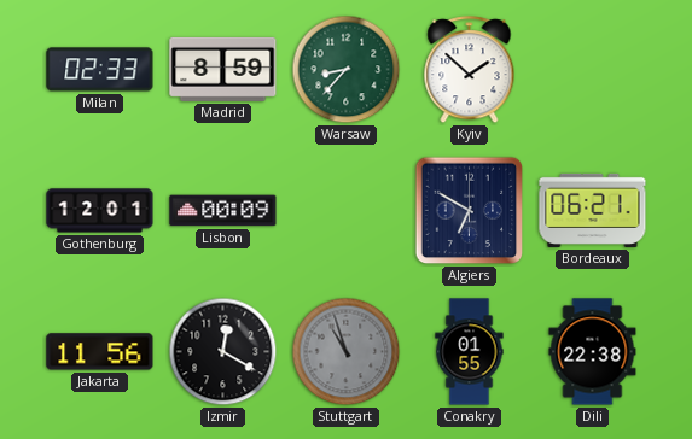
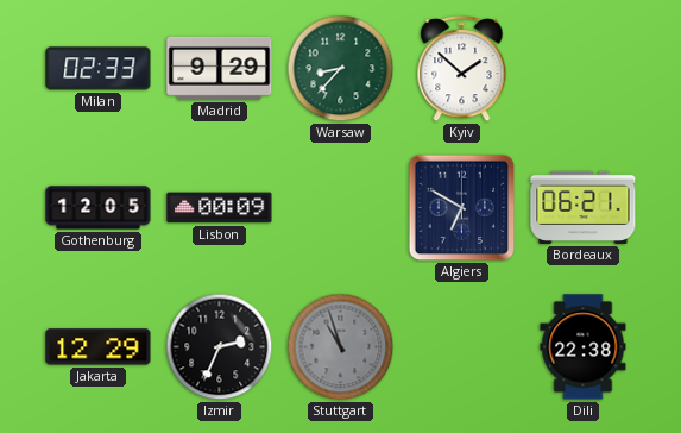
Madrid: 8:59 -> 9:29
Gothenburg: 12:01 -> 12:05
Jakarta: 11:56 -> 12:29
Izmir: 12:20 -> 2:34
Conakry: 01:55 -> none
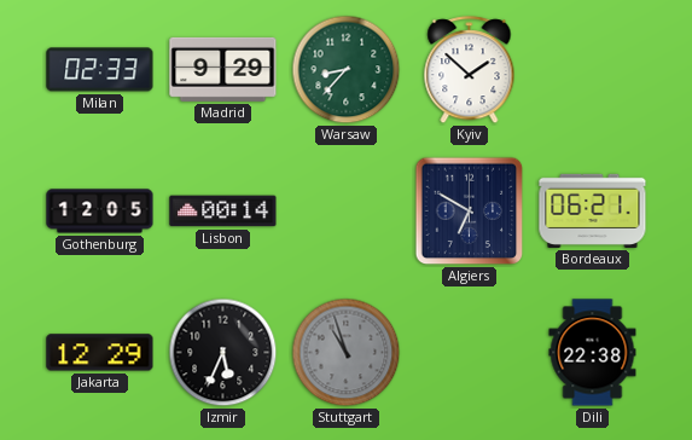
Lisbon: 00:09 -> 00:14
Izmir: 2:34 -> 5:34
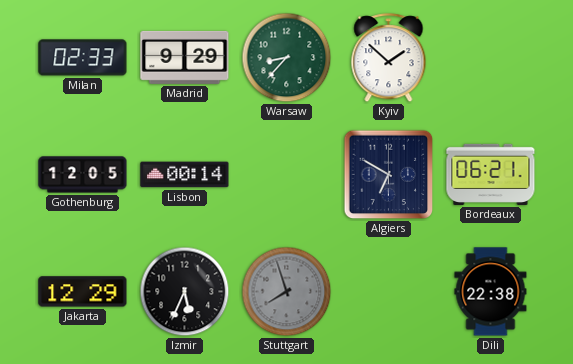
Stuttgart: 10:57 -> 7:57
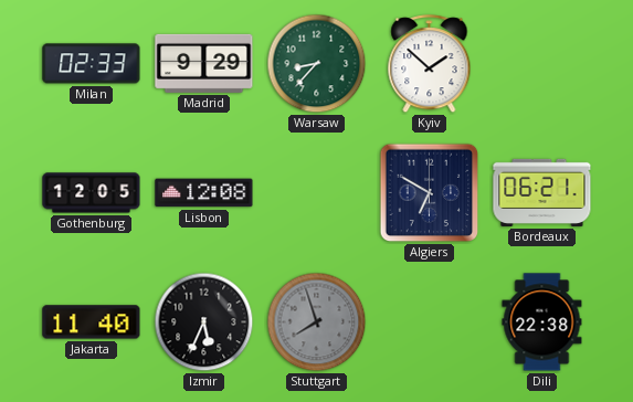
Lisbon: 00:14 -> 12:08
Jakarta: 12:29 -> 11:40
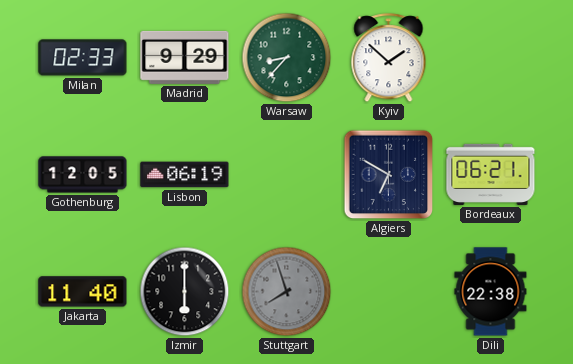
Lisbon: 12:08 -> 06:19
Izmir: 5:34 -> 6:00
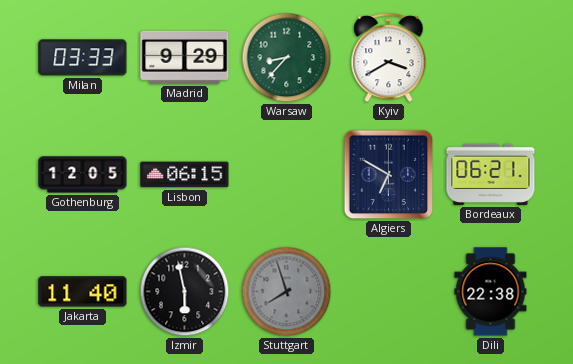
Milan: 02:33 -> 03:33
Kyiv: 1:52 -> 3:40
Lisbon: 06:19 -> 06:15
Izmir: 6:00 -> 5:58
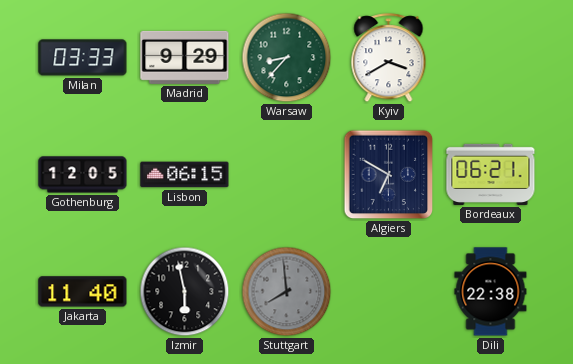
Stuttgart: 7:57 -> 7:59
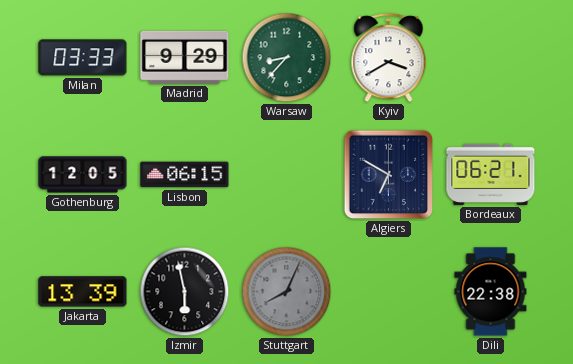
Jakarta: 11:40 -> 13:39
Stuttgart: 7:59 -> 8:04
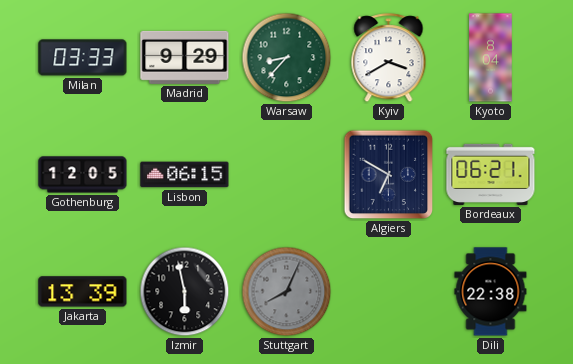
Kyoto: none -> 8:04
